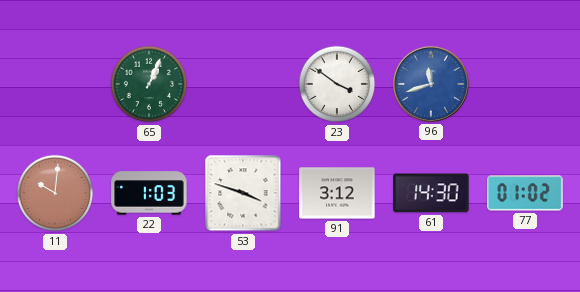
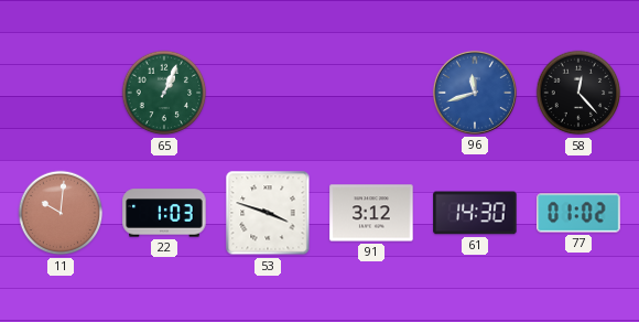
23: 3:51 -> none
58: none -> 12:23
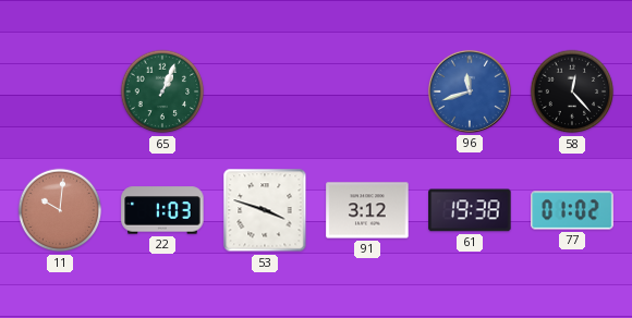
61: 14:30 -> 19:38
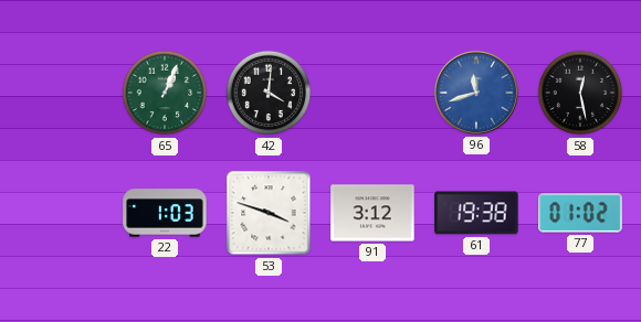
42: none -> 4:01
58: 12:23 -> 12:28
11: 10:01 -> none
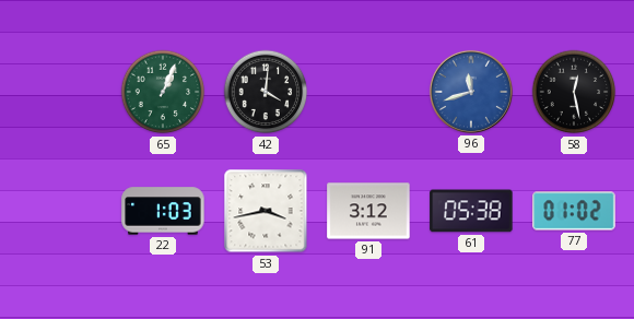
53: 3:48 -> 3:43
61: 19:38 -> 05:38
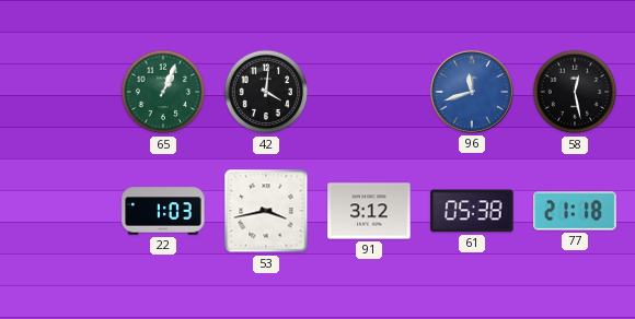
77: 01:02 -> 21:18
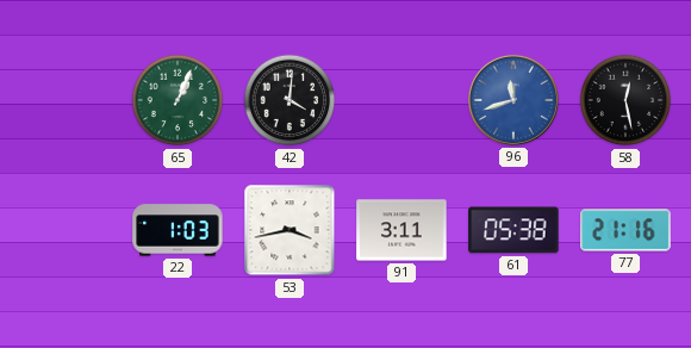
91: 3:12 -> 3:11
77: 21:18 -> 21:16
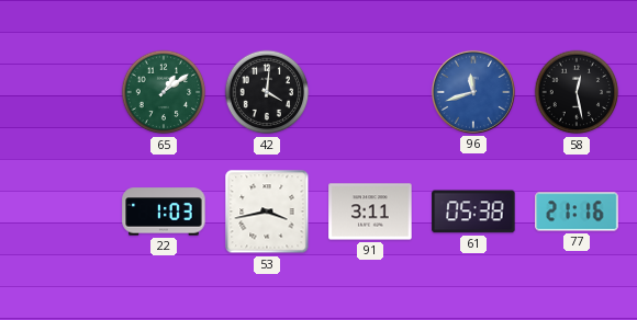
65: 1:04 -> 1:09
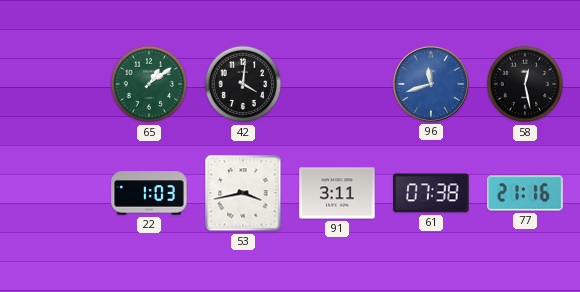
61: 05:38 -> 07:38
